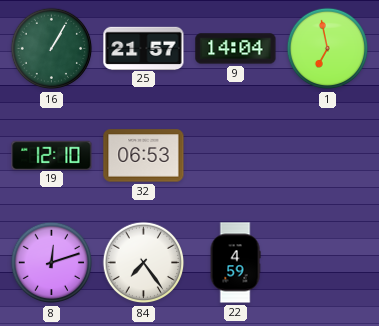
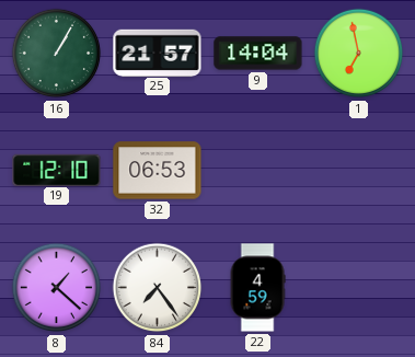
8: 12:12 -> 1:22
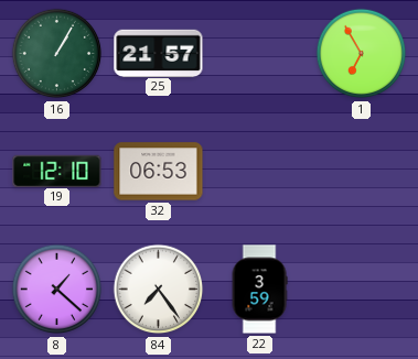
9: 14:04 -> none
1: 6:58 -> 6:55
22: 4:59 -> 3:59
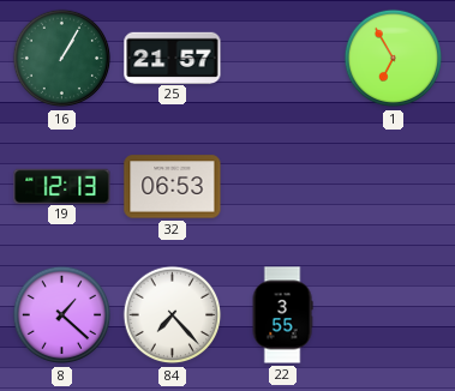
19: 12:10 -> 12:13
84: 7:24 -> 7:23
22: 3:59 -> 3:55
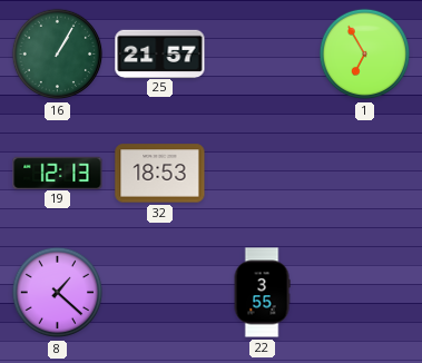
32: 06:53 -> 18:53
84: 7:23 -> none
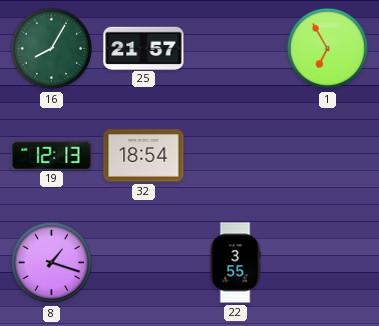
16: 1:05 -> 8:05
32: 18:53 -> 18:54
8: 1:22 -> 1:18
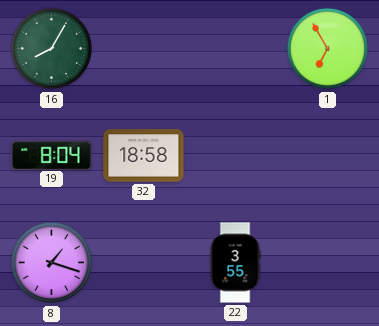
25: 21:57 -> none
19: 12:13 -> 8:04
32: 18:54 -> 18:58
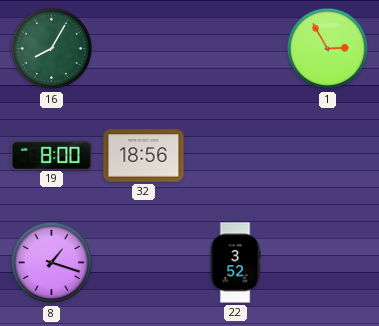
1: 6:55 -> 2:55
19: 8:04 -> 8:00
32: 18:58 -> 18:56
22: 3:55 -> 3:52
